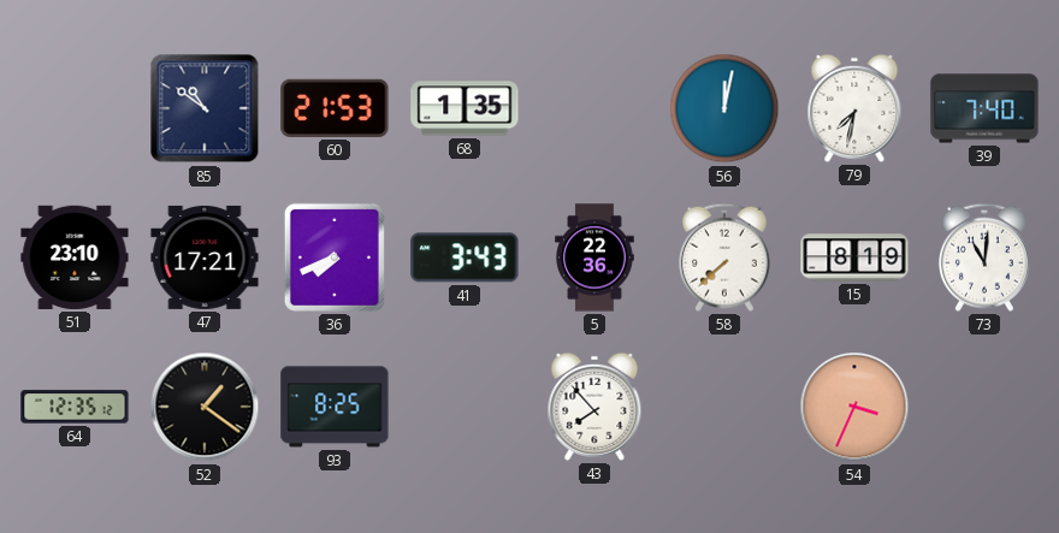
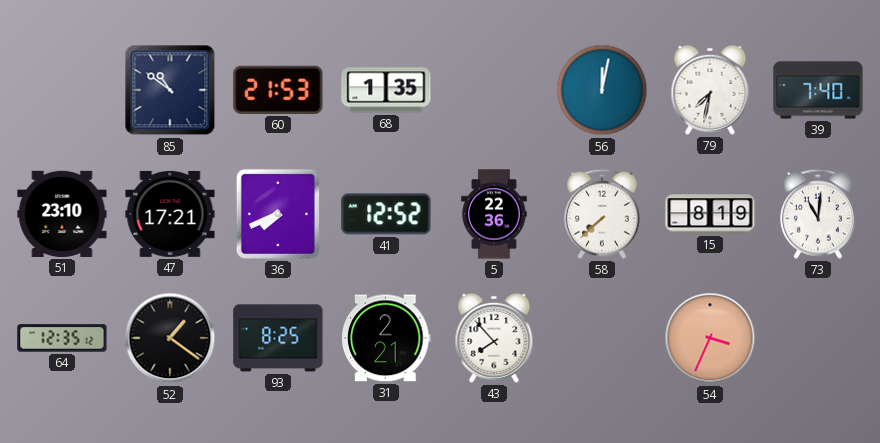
41: 3:43 -> 12:52
31: none -> 2:21
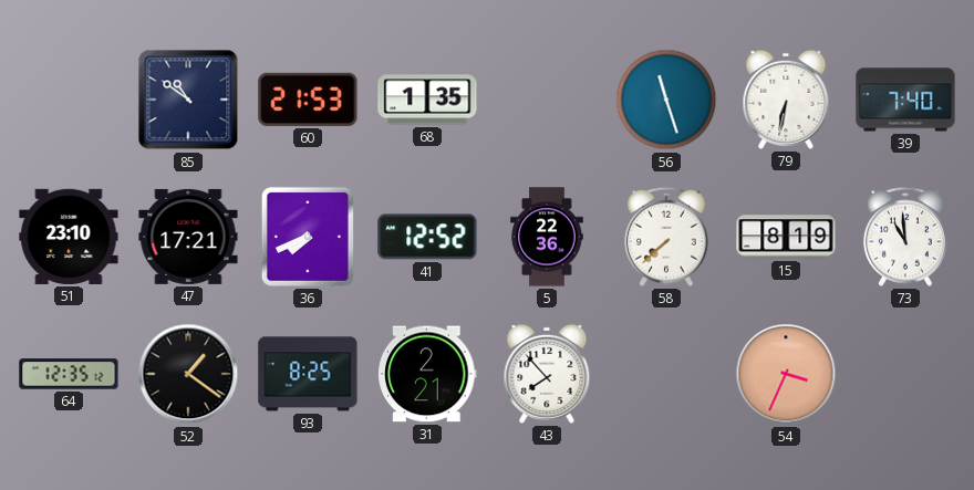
56: 12:02 -> 11:27
79: 7:32 -> 6:32
73: 11:01 -> 10:59
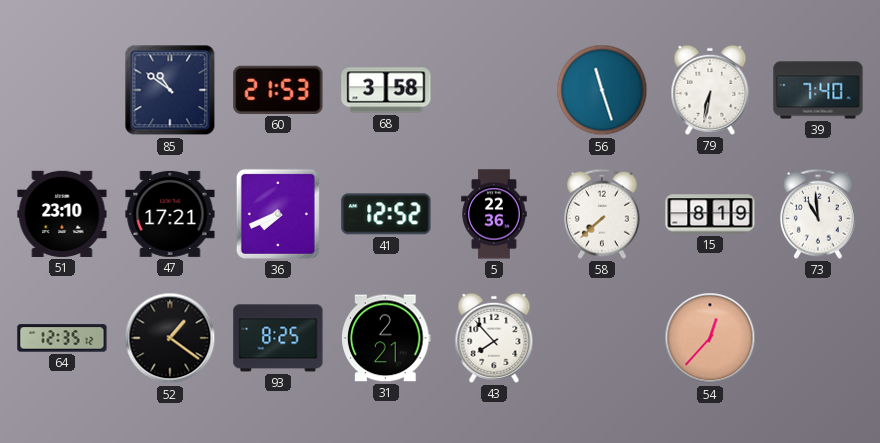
68: 1:35 -> 3:58
54: 3:34 -> 12:37
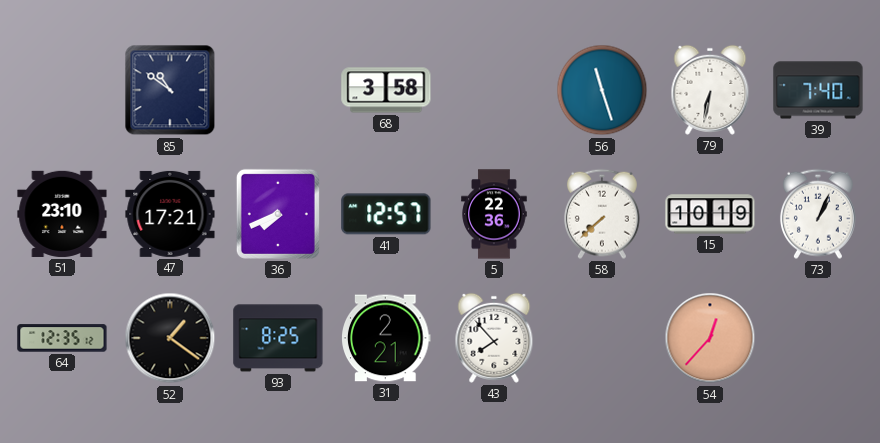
60: 21:53 -> none
41: 12:52 -> 12:57
15: 8:19 -> 10:19
73: 10:59 -> 1:04
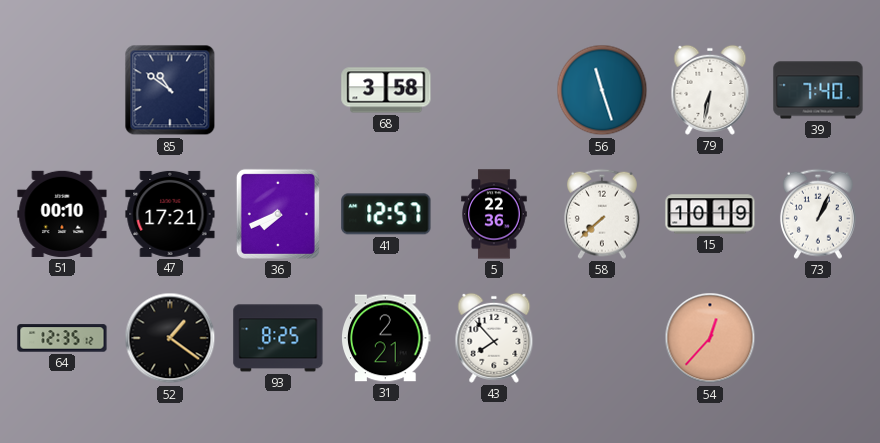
51: 23:10 -> 00:10
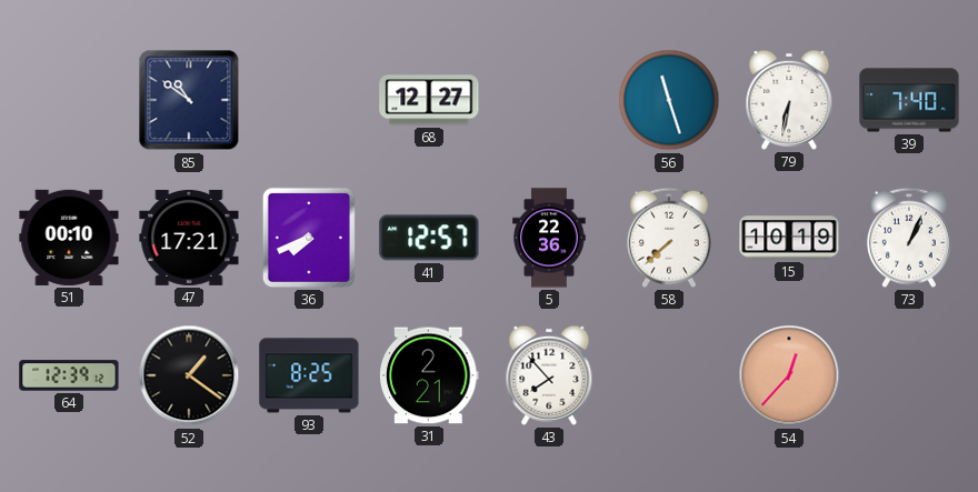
68: 3:58 -> 12:27
64: 12:35 -> 12:39
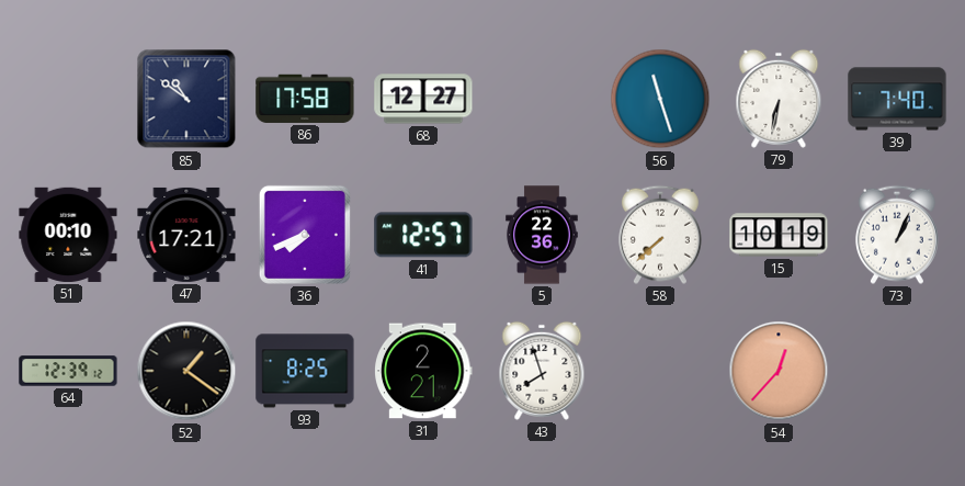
86: none -> 17:58
43: 7:53 -> 7:57
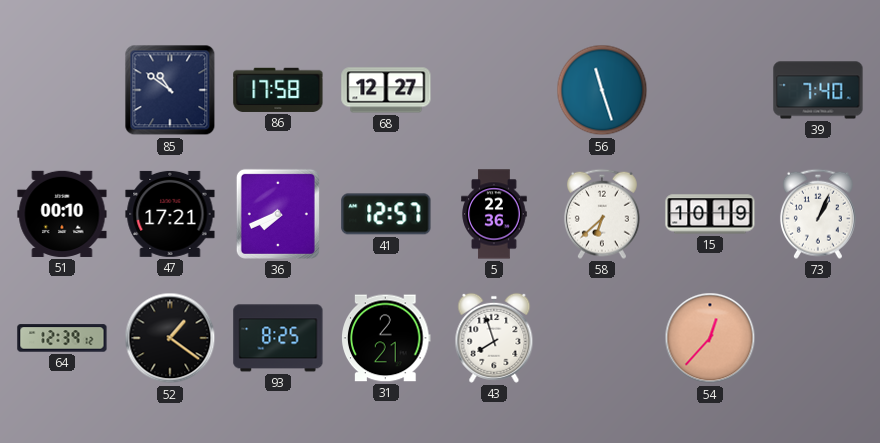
79: 6:32 -> none
58: 7:38 -> 6:38
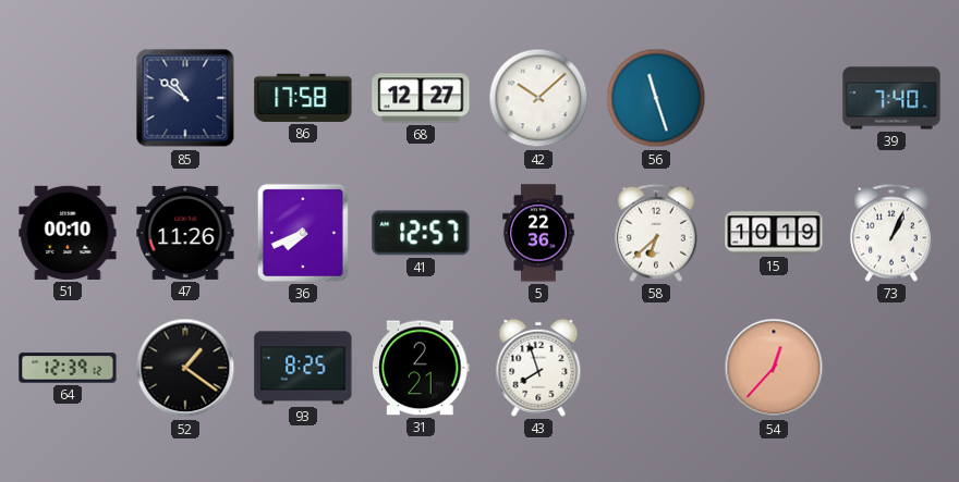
42: none -> 10:08
47: 17:21 -> 11:26
